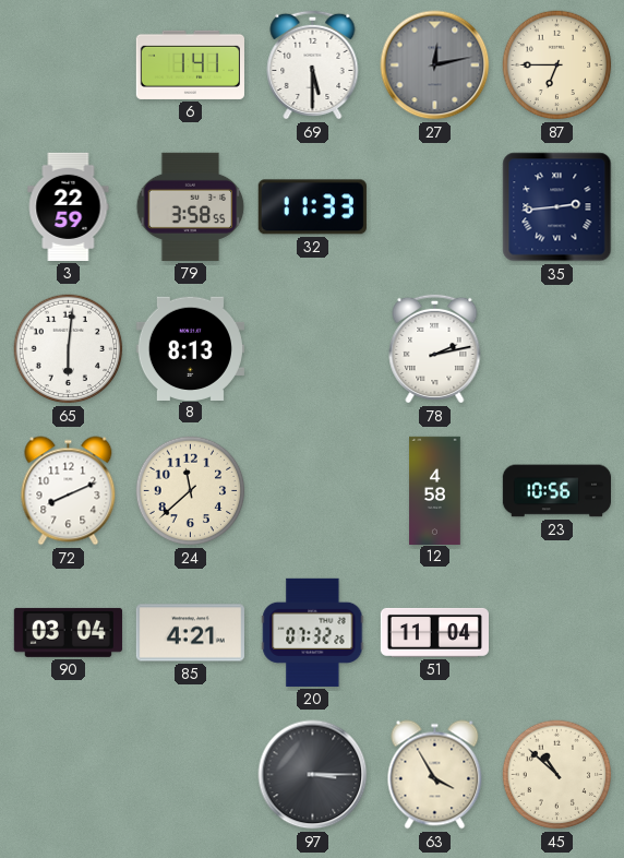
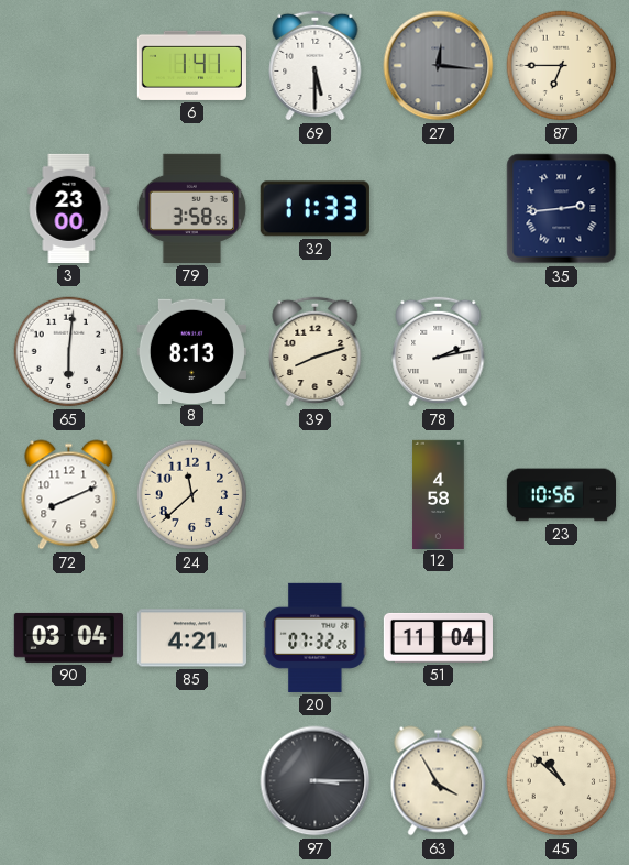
27: 12:13 -> 12:16
3: 22:59 -> 23:00
39: none -> 8:12
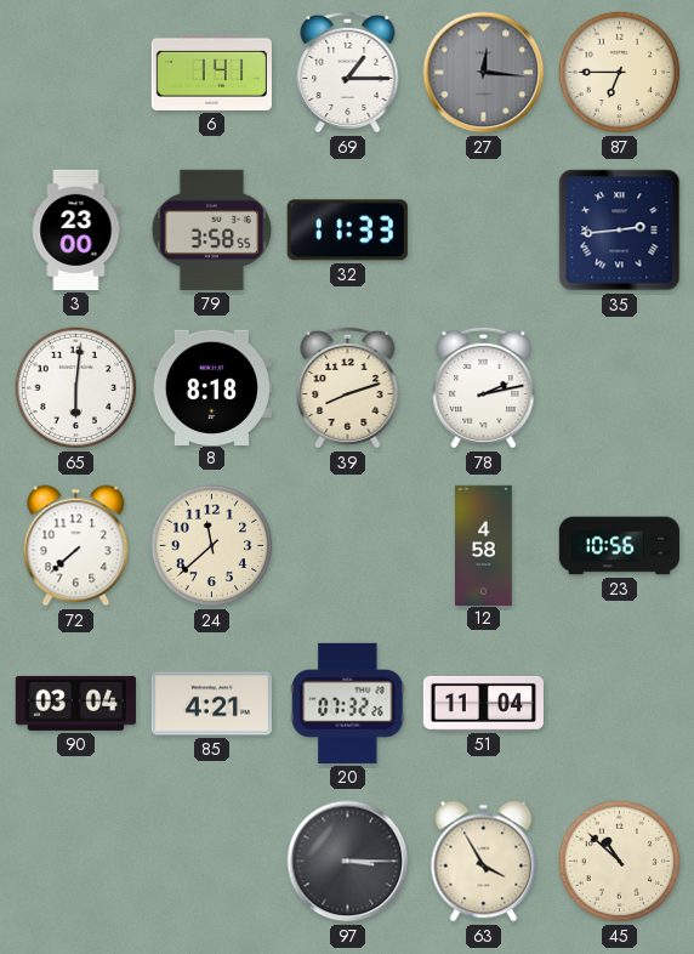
69: 5:30 -> 1:15
8: 8:13 -> 8:18
72: 8:11 -> 7:38
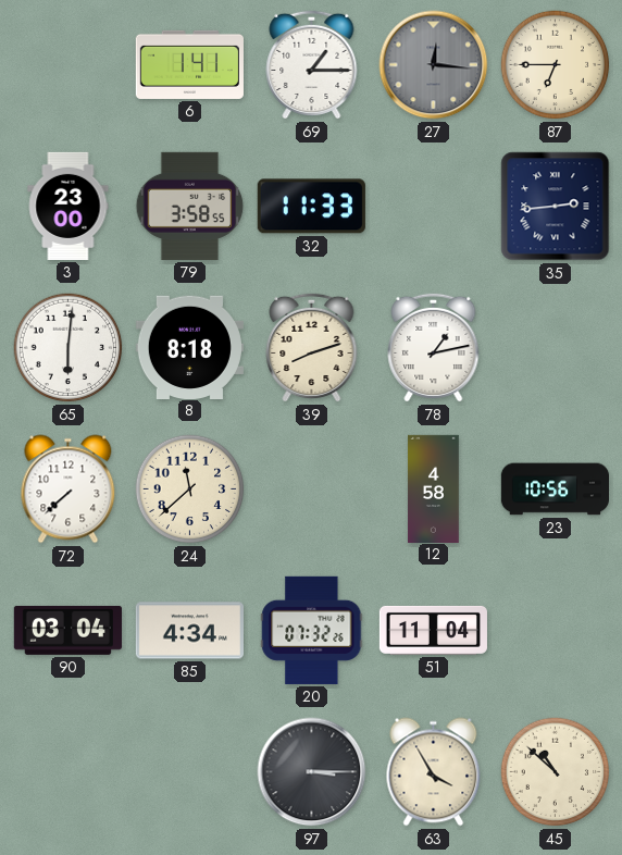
78: 2:13 -> 1:13
85: 4:21 -> 4:34
